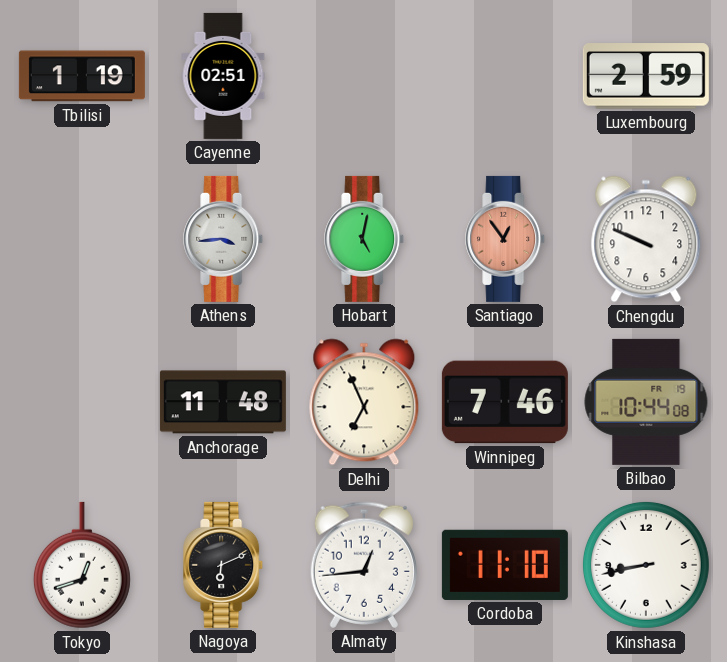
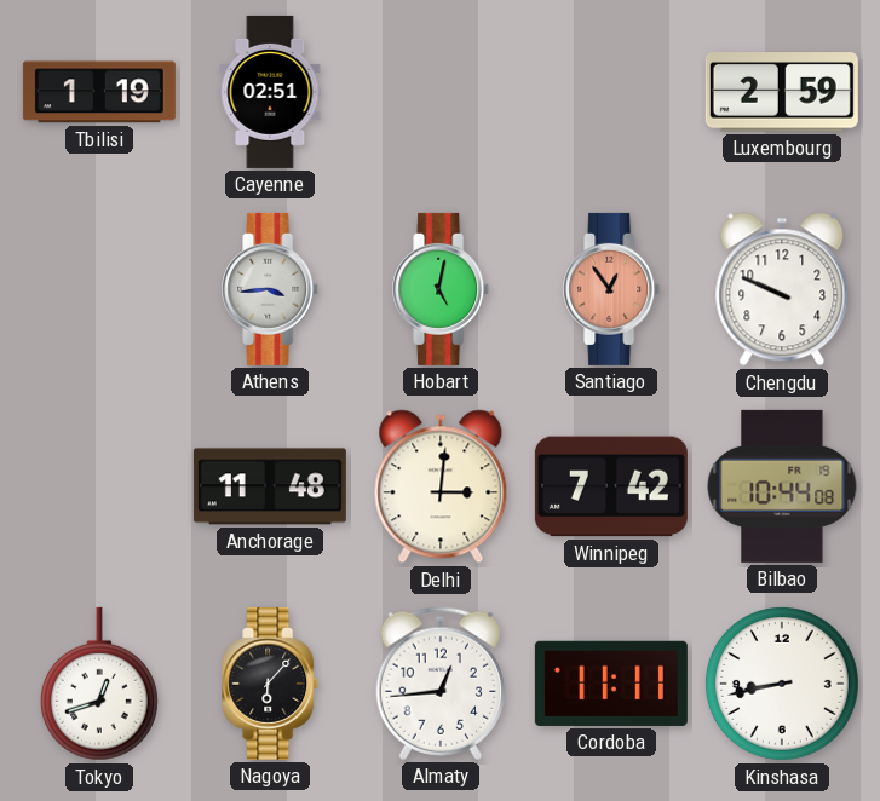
Delhi: 6:56 -> 3:01
Winnipeg: 7:46 -> 7:42
Nagoya: 6:11 -> 6:07
Cordoba: 11:10 -> 11:11
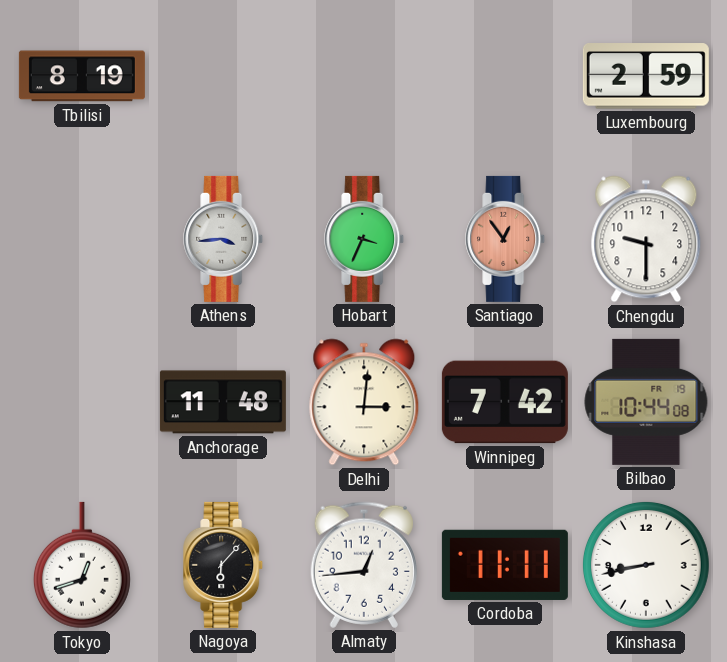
Tbilisi: 1:19 -> 8:19
Cayenne: 02:51 -> none
Hobart: 5:02 -> 3:34
Chengdu: 9:49 -> 9:30
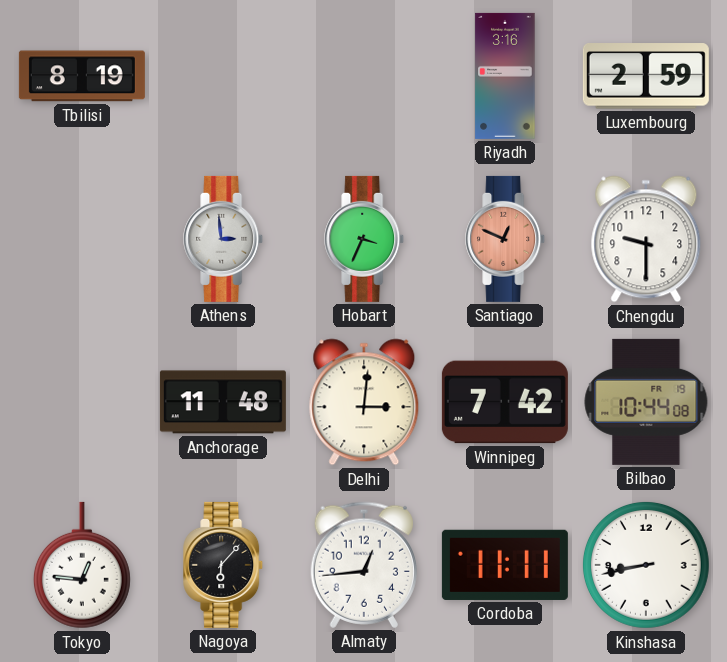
Riyadh: none -> 3:16
Athens: 3:44 -> 2:59
Santiago: 12:54 -> 12:49
Tokyo: 12:42 -> 12:46
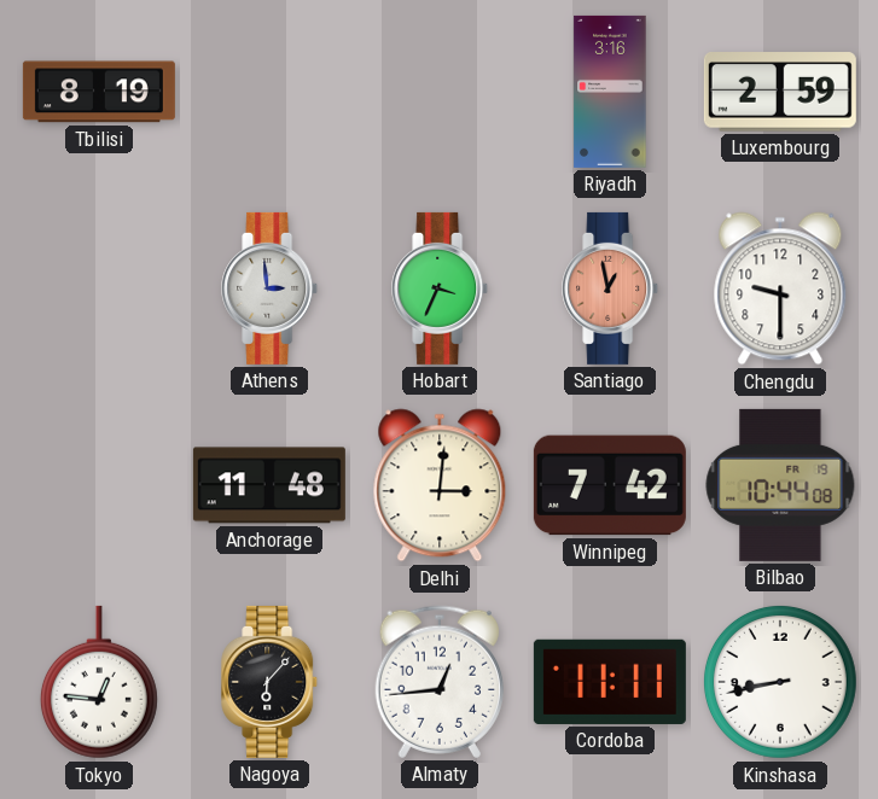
Santiago: 12:49 -> 12:58
